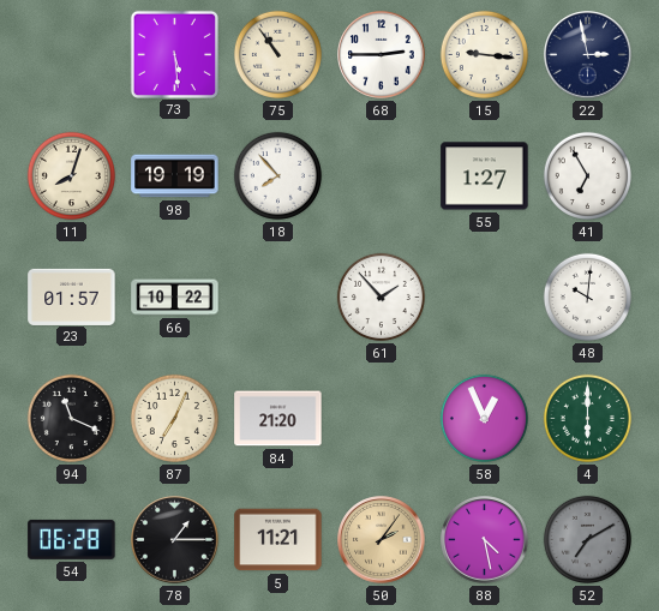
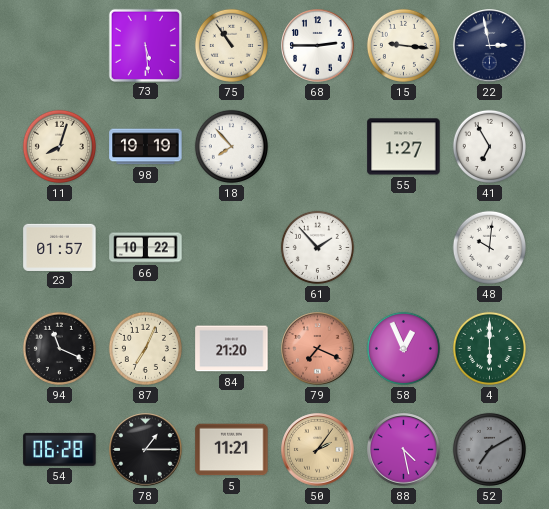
79: none -> 7:19
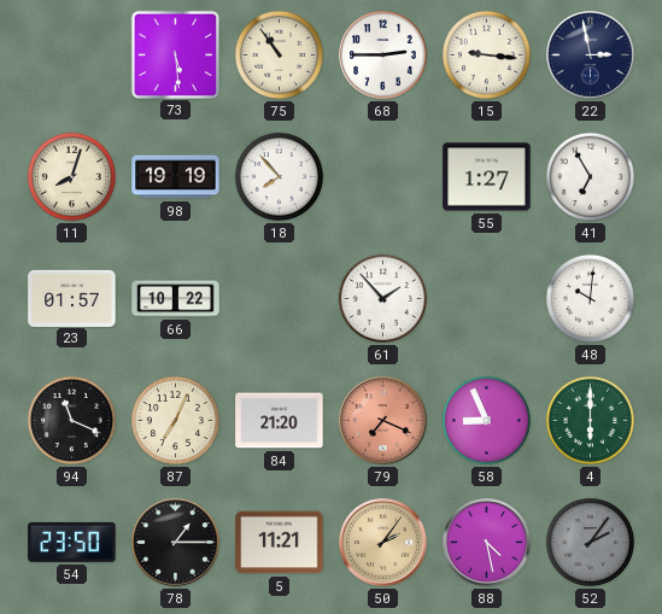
58: 12:56 -> 8:56
54: 06:28 -> 23:50
52: 7:10 -> 2:06
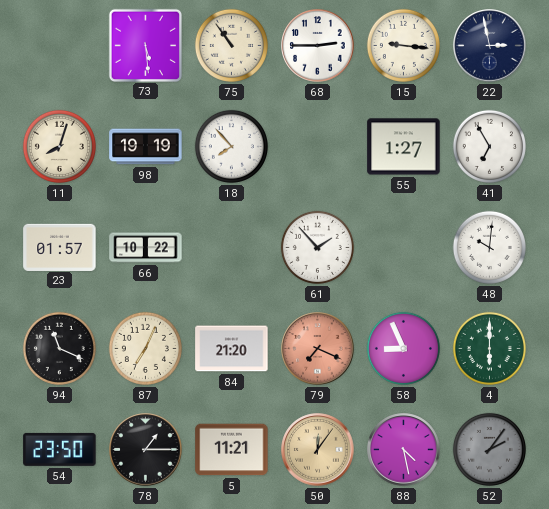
50: 2:06 -> 12:06
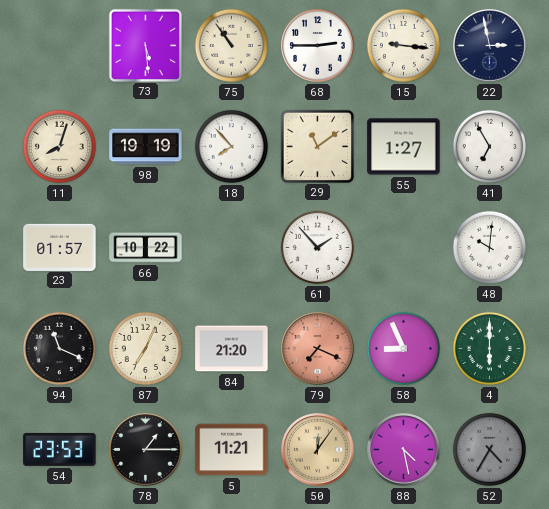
29: none -> 11:09
54: 23:50 -> 23:53
52: 2:06 -> 4:35
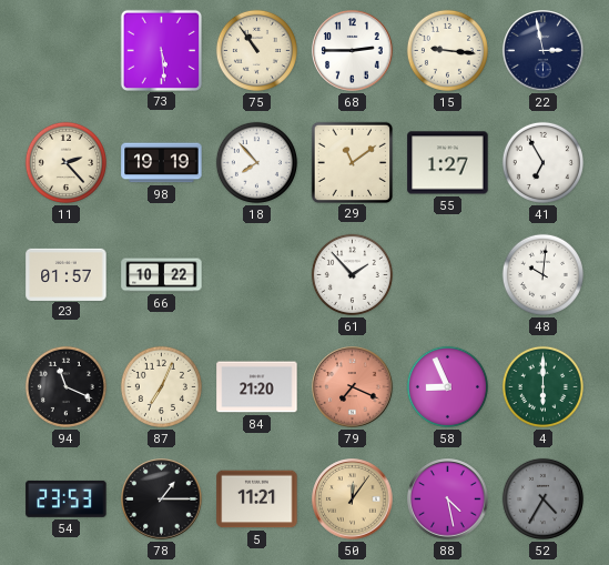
11: 8:03 -> 2:23
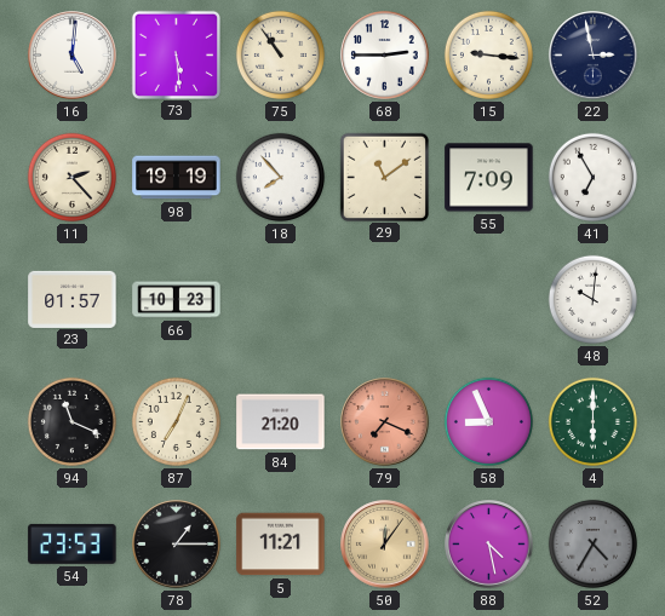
16: none -> 5:01
55: 1:27 -> 7:09
66: 10:22 -> 10:23
61: 1:53 -> none
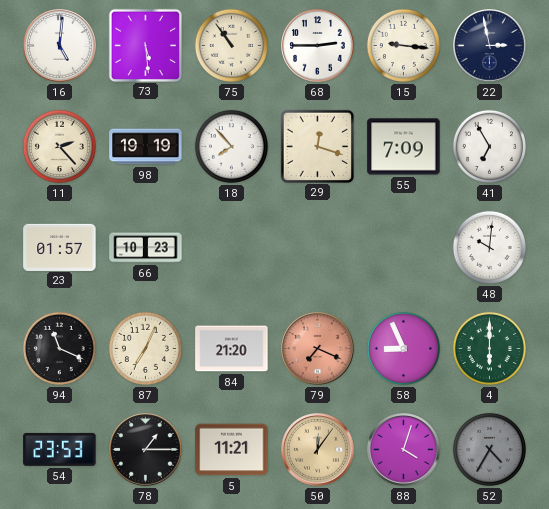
29: 11:09 -> 12:18
88: 4:28 -> 4:03
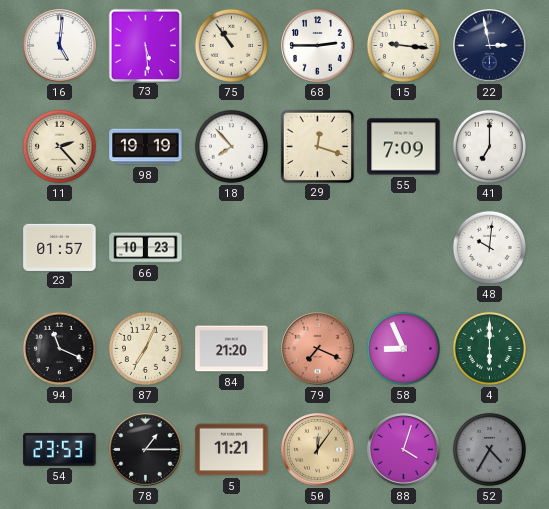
41: 6:55 -> 7:00
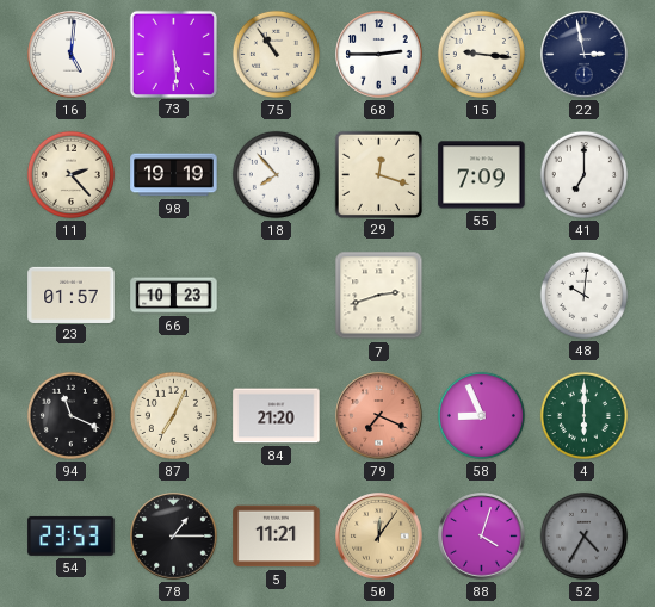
7: none -> 2:42
